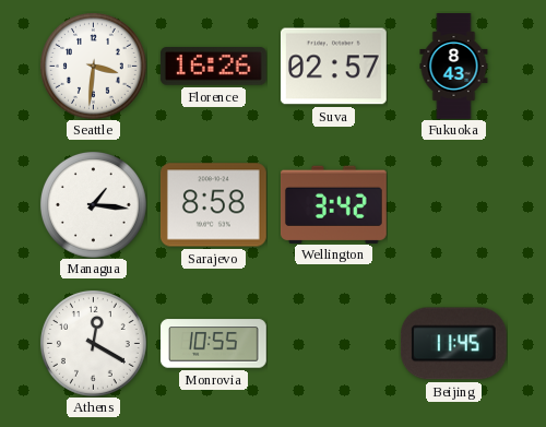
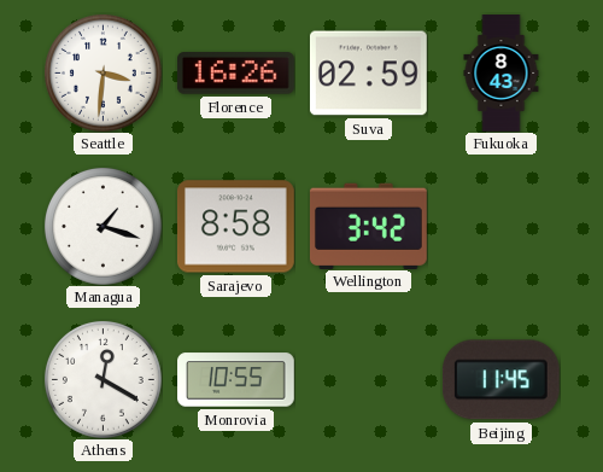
Suva: 02:57 -> 02:59
Managua: 1:16 -> 1:18
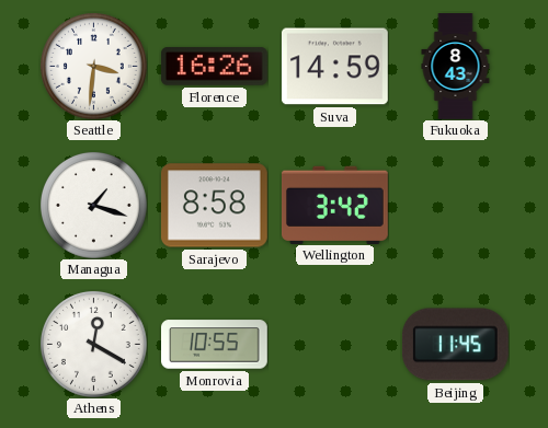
Suva: 02:59 -> 14:59
